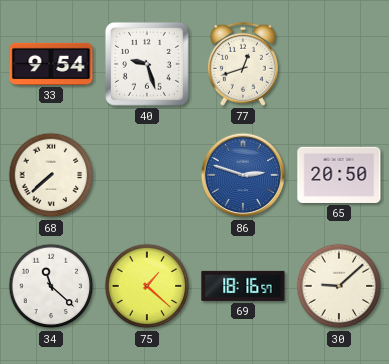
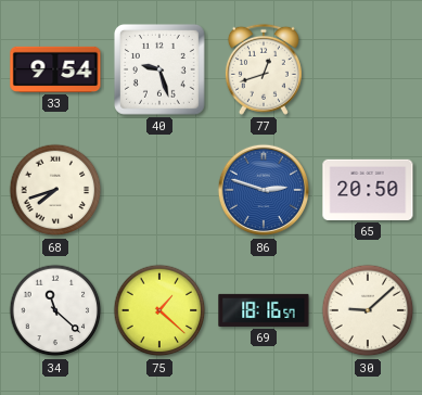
68: 7:38 -> 7:42
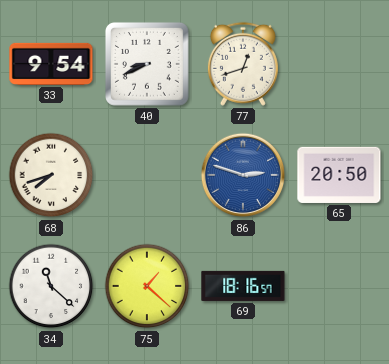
40: 9:27 -> 8:41
30: 9:08 -> none
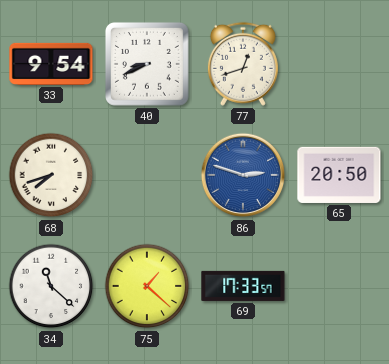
69: 18:16 -> 17:33
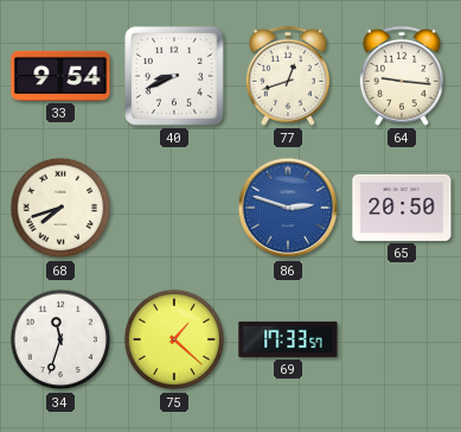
64: none -> 9:16
34: 11:22 -> 11:33
